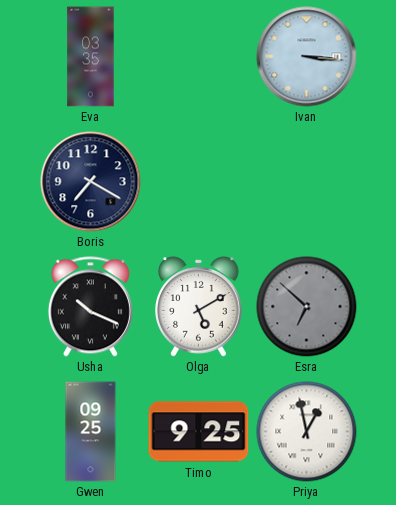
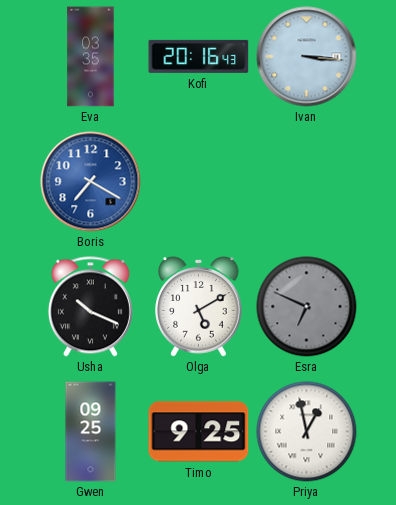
Kofi: none -> 20:16
Boris dial: navy -> blue
Esra: 6:52 -> 6:49
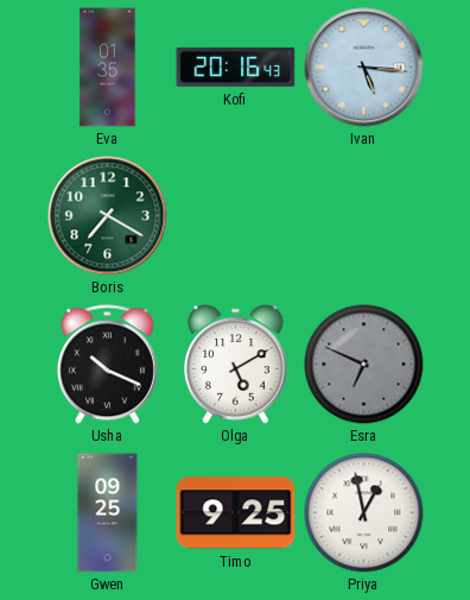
Eva: 03:35 -> 01:35
Ivan: 3:16 -> 5:16
Boris dial: blue -> green
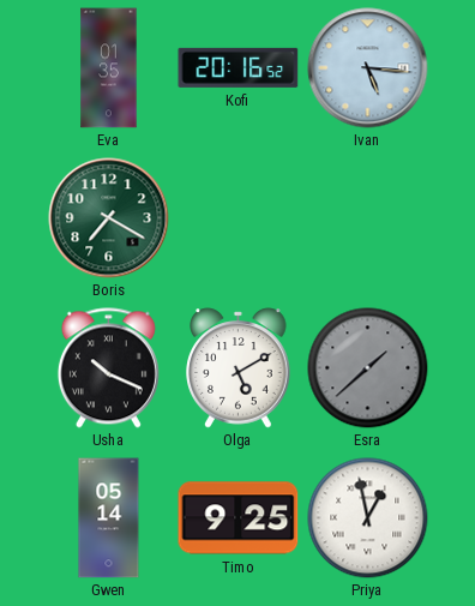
Kofi: 20:16:43 -> 20:16:52
Esra: 6:49 -> 1:38
Gwen: 09:25 -> 05:14
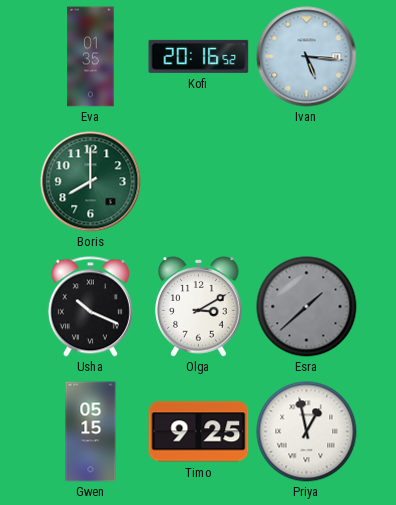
Boris: 7:20 -> 8:00
Olga: 5:10 -> 3:10
Gwen: 05:14 -> 05:15
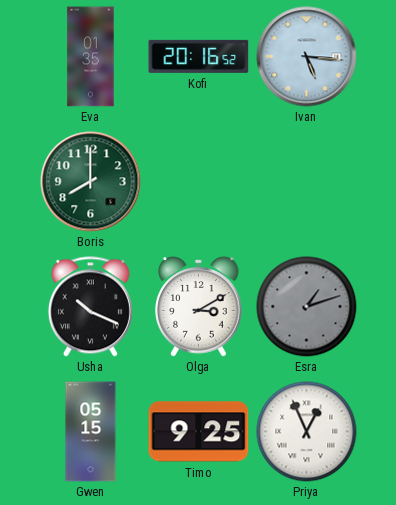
Esra: 1:38 -> 1:12
Priya: 12:58 -> 12:56
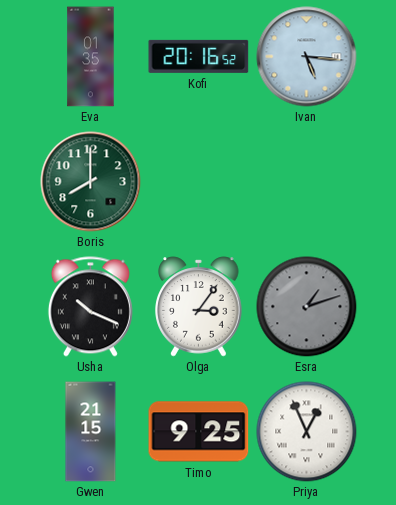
Olga: 3:10 -> 3:06
Gwen: 05:15 -> 21:15
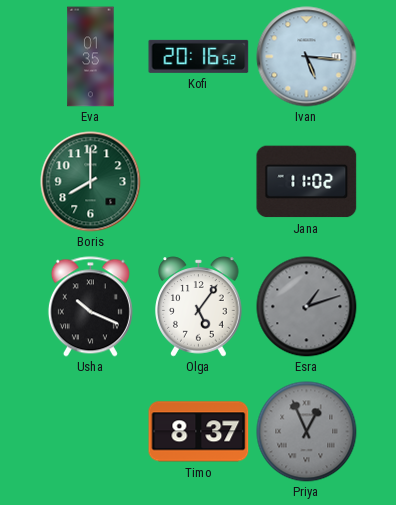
Jana: none -> 11:02
Olga: 3:06 -> 5:06
Gwen: 21:15 -> none
Timo: 9:25 -> 8:37
Priya dial: white -> grey
